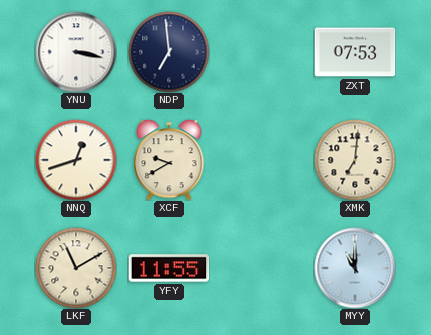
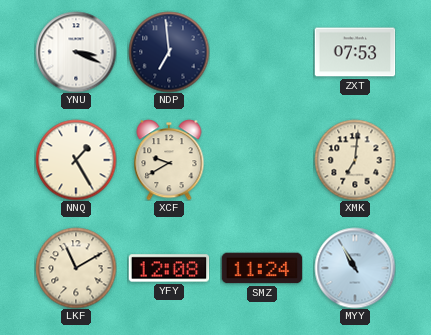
YNU: 3:17 -> 3:19
NNQ: 12:42 -> 1:25
YFY: 11:55 -> 12:08
SMZ: none -> 11:24
MYY: 11:00 -> 10:55
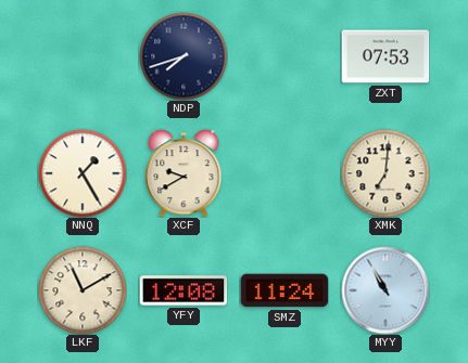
YNU: 3:19 -> none
NDP: 6:59 -> 7:42
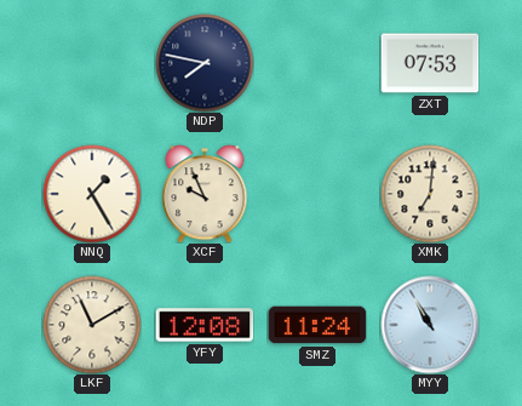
NDP: 7:42 -> 7:47
XCF: 9:40 -> 9:56
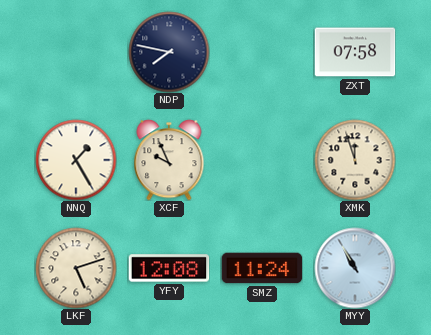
ZXT: 07:53 -> 07:58
XMK: 7:01 -> 11:57
LKF: 11:10 -> 5:12
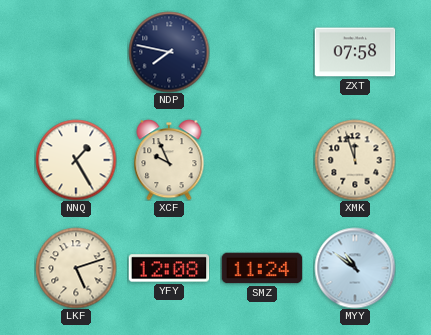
MYY: 10:55 -> 10:51
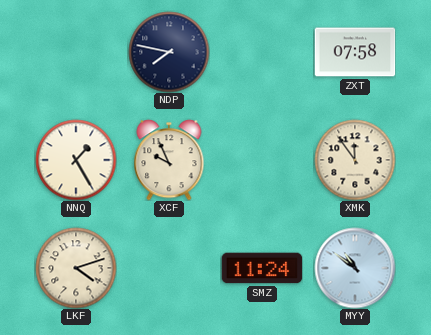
XMK: 11:57 -> 11:54
LKF: 5:12 -> 4:12
YFY: 12:08 -> none
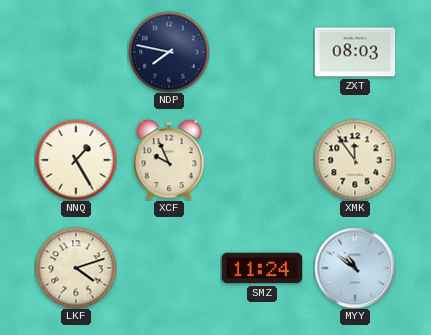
ZXT: 07:58 -> 08:03
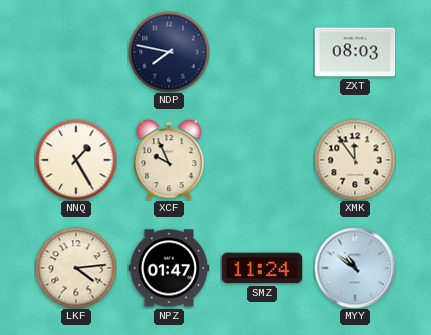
LKF: 4:12 -> 4:14
NPZ: none -> 01:47
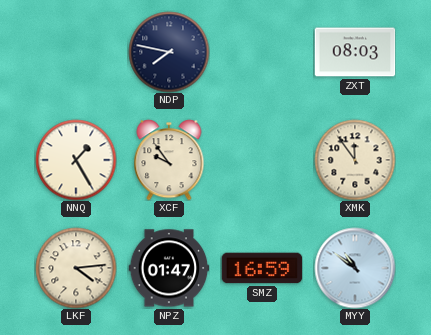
XCF: 9:56 -> 9:54
SMZ: 11:24 -> 16:59
